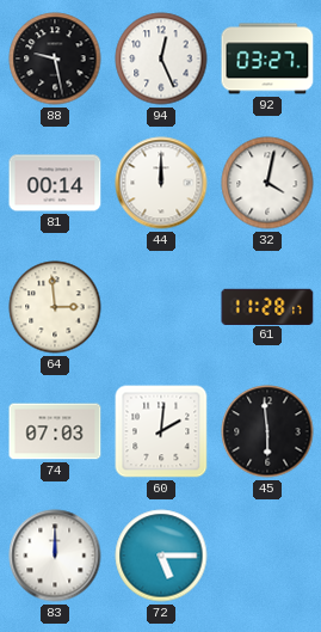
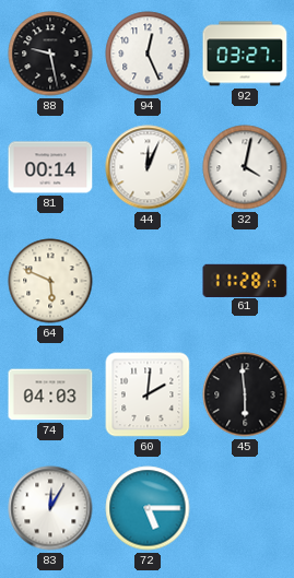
44: 12:00 -> 12:04
64: 2:59 -> 5:49
74: 07:03 -> 04:03
83: 12:00 -> 12:05
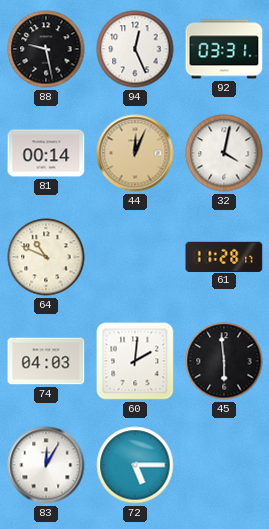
92: 03:27 -> 03:31
44 dial: white -> champagne
64: 5:49 -> 10:49
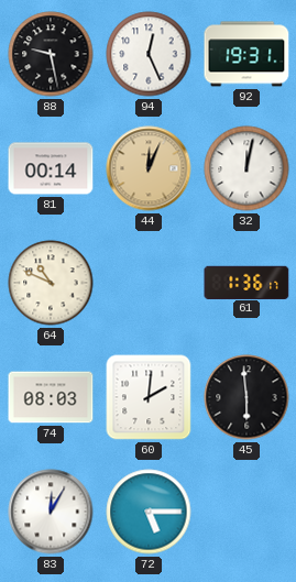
92: 03:31 -> 19:31
32: 4:02 -> 12:02
61: 11:28 -> 1:36
74: 04:03 -> 08:03
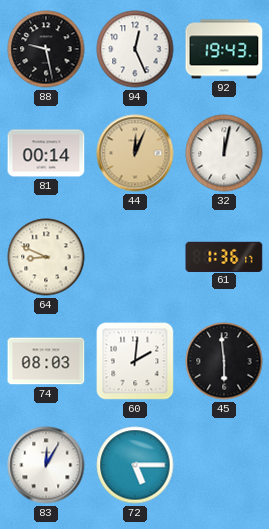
92: 19:31 -> 19:43
64: 10:49 -> 8:49
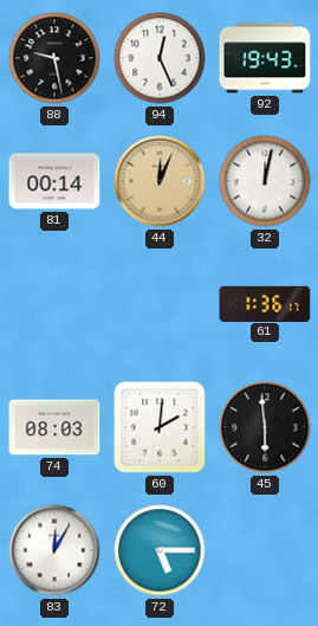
64: 8:49 -> none
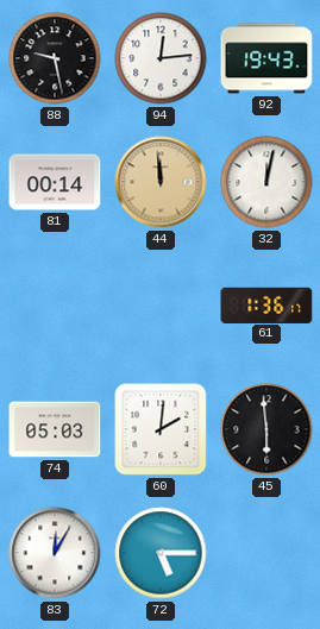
94: 12:26 -> 12:14
44: 12:04 -> 11:59
74: 08:03 -> 05:03
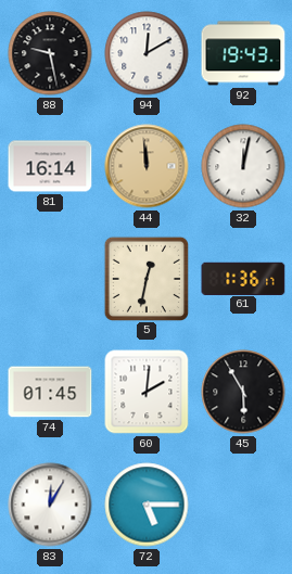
94: 12:14 -> 12:10
81: 00:14 -> 16:14
5: none -> 12:32
74: 05:03 -> 01:45
45: 5:59 -> 5:55
